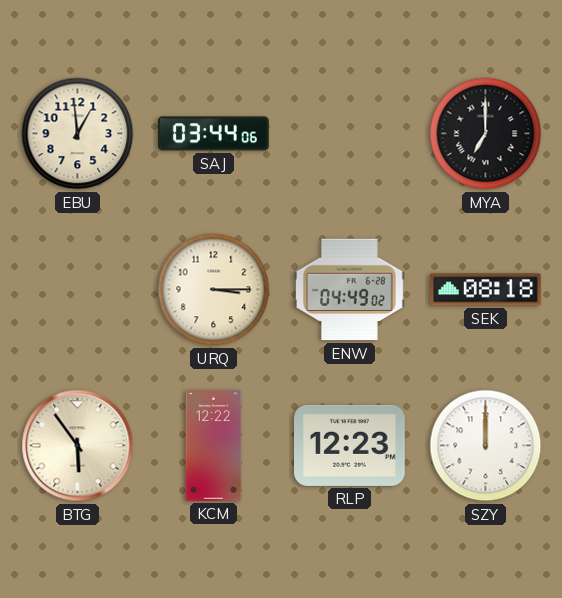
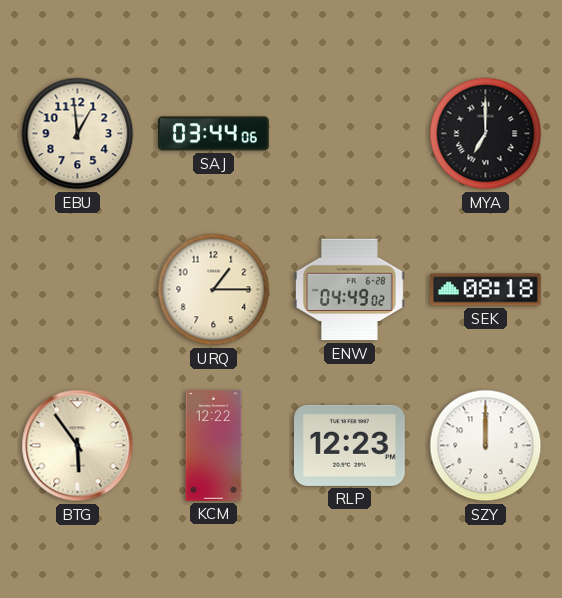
URQ: 3:15 -> 1:15
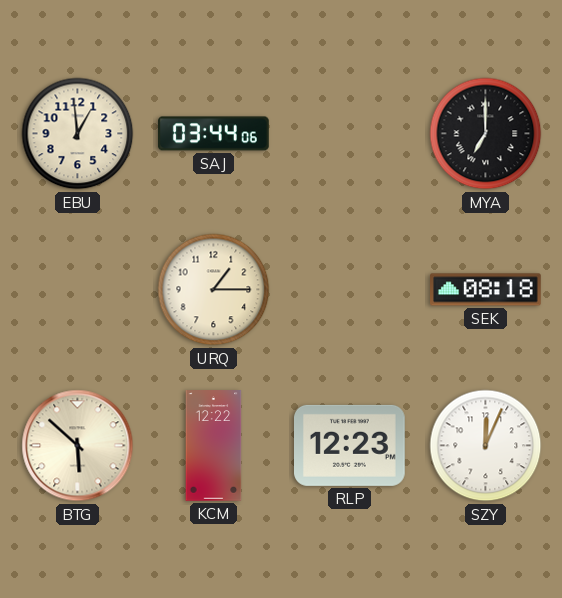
ENW: 04:49 -> none
BTG: 5:54 -> 5:52
SZY: 12:00 -> 12:04
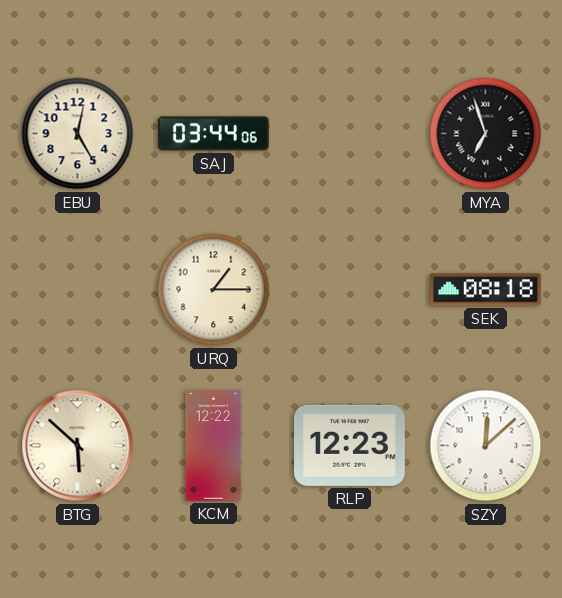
EBU: 12:59 -> 12:25
MYA: 7:00 -> 6:57
SZY: 12:04 -> 12:08
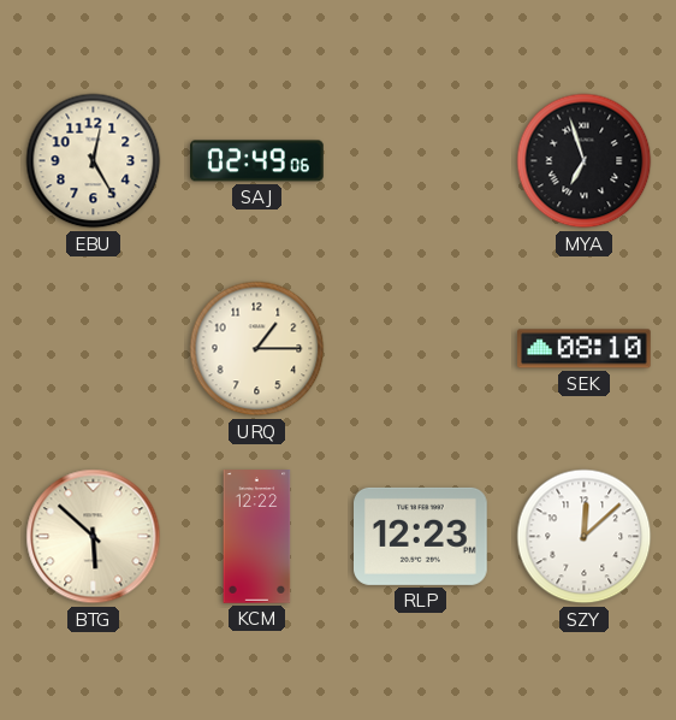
SAJ: 03:44 -> 02:49
SEK: 08:18 -> 08:10
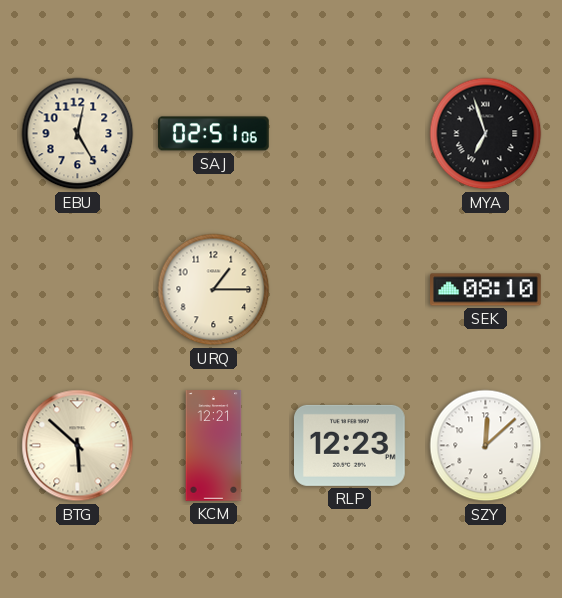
SAJ: 02:49 -> 02:51
KCM: 12:22 -> 12:21
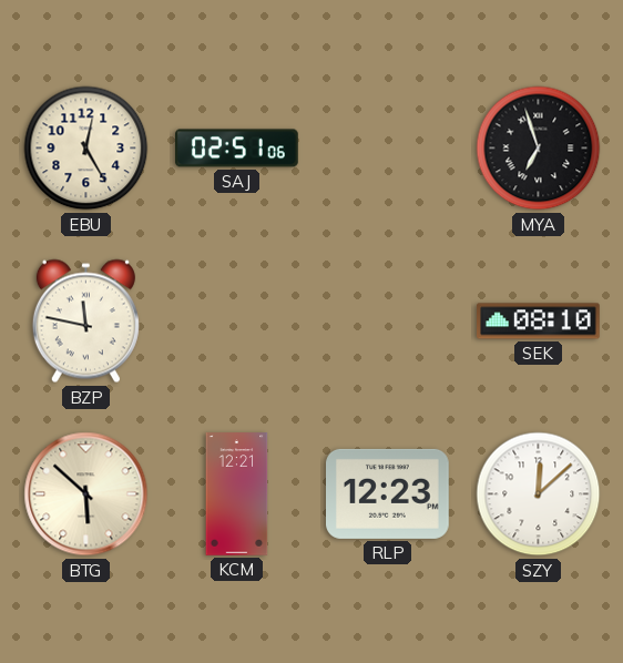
BZP: none -> 11:47
URQ: 1:15 -> none
